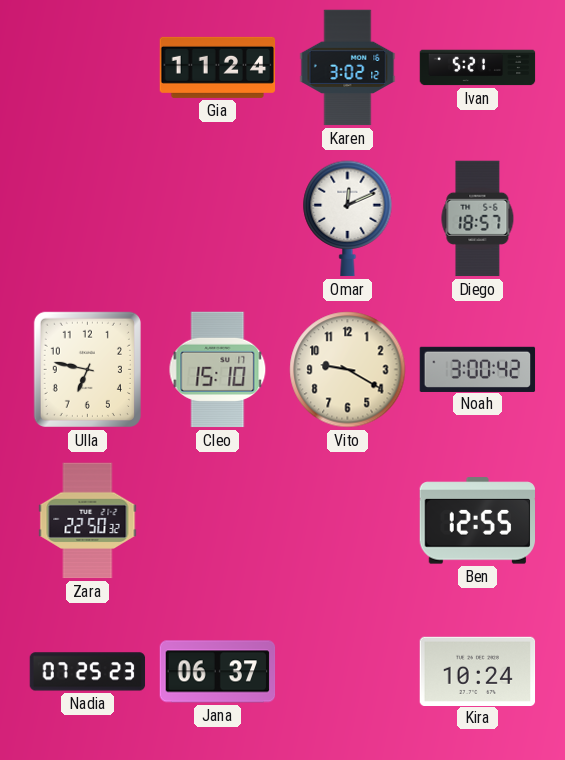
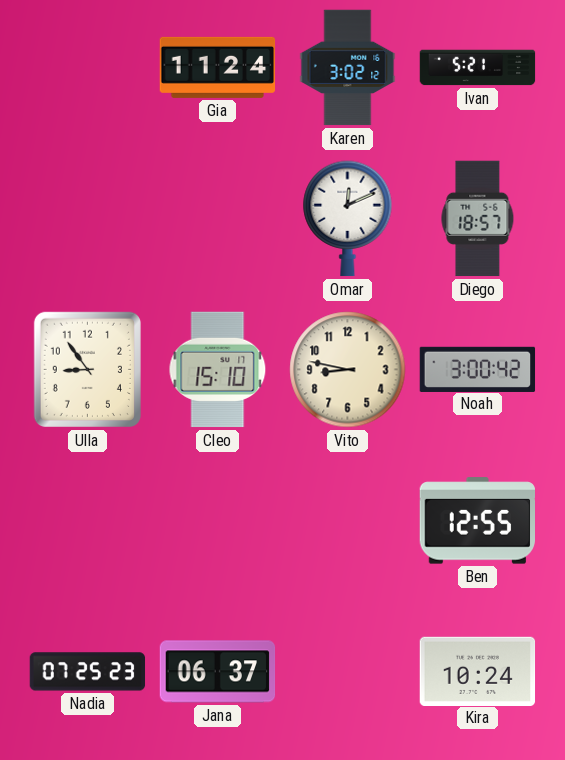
Ulla: 6:47 -> 8:54
Vito: 9:20 -> 8:47
Zara: 22:50 -> none
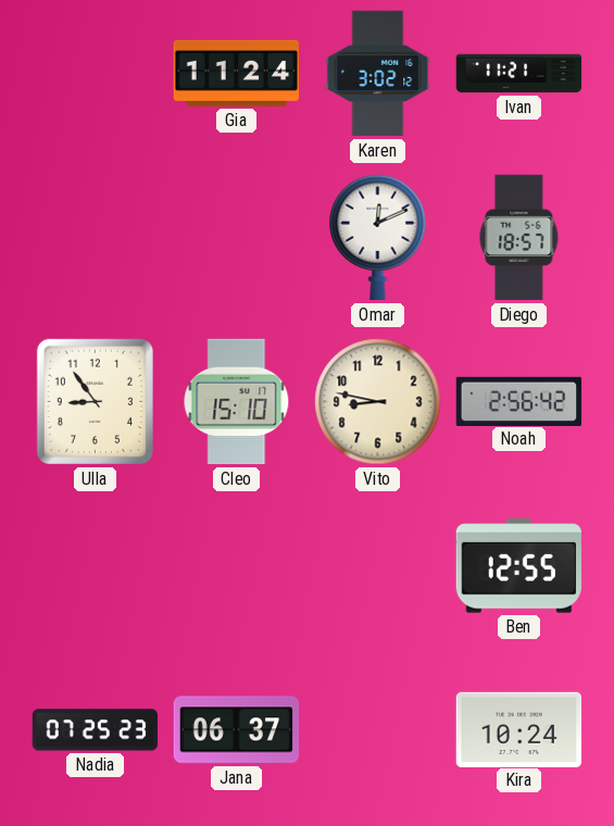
Ivan: 5:21 -> 11:21
Noah: 3:00 -> 2:56
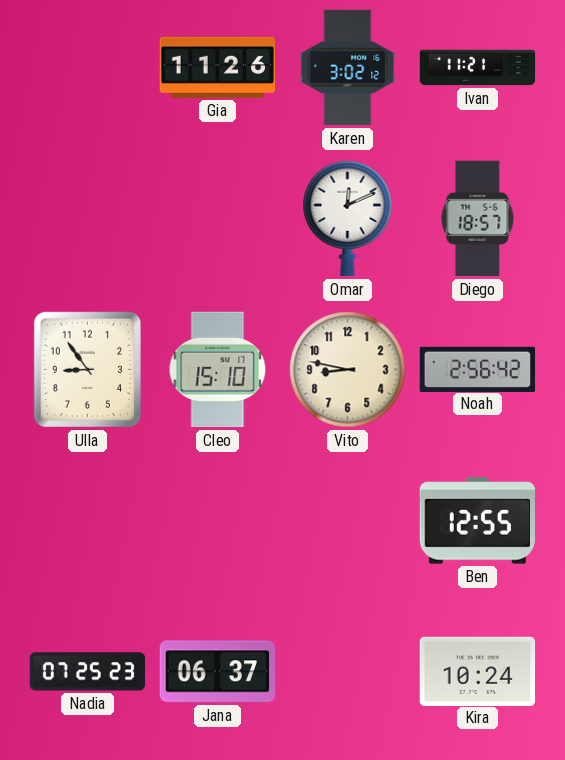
Gia: 11:24 -> 11:26
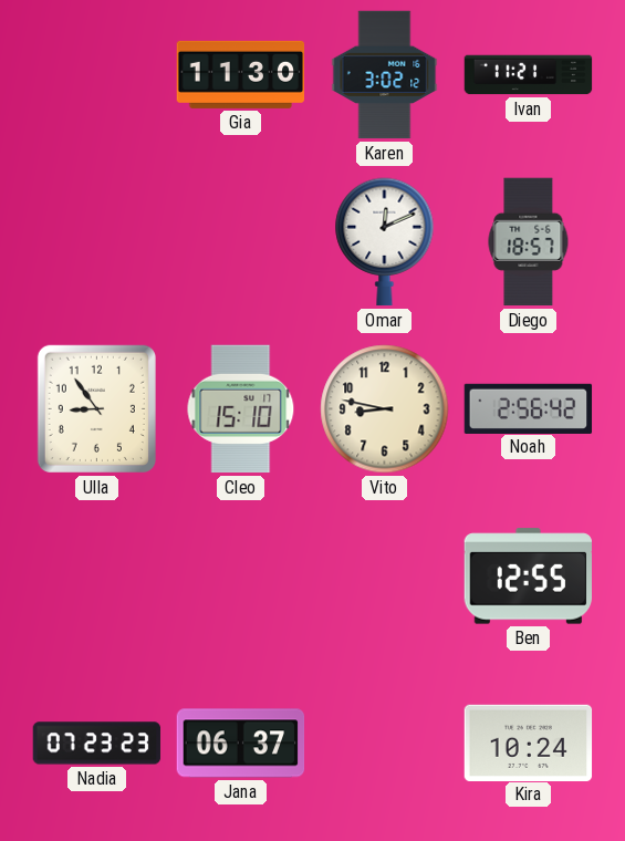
Gia: 11:26 -> 11:30
Nadia: 07:25 -> 07:23
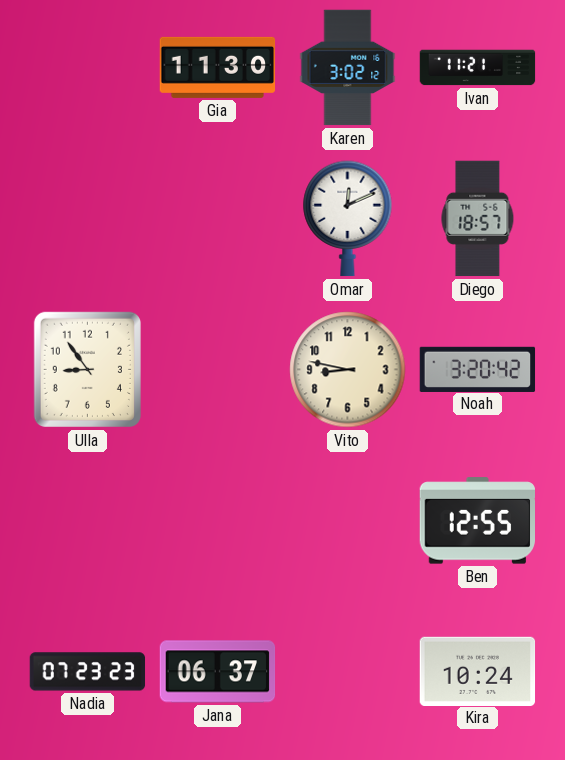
Cleo: 15:10 -> none
Noah: 2:56 -> 3:20
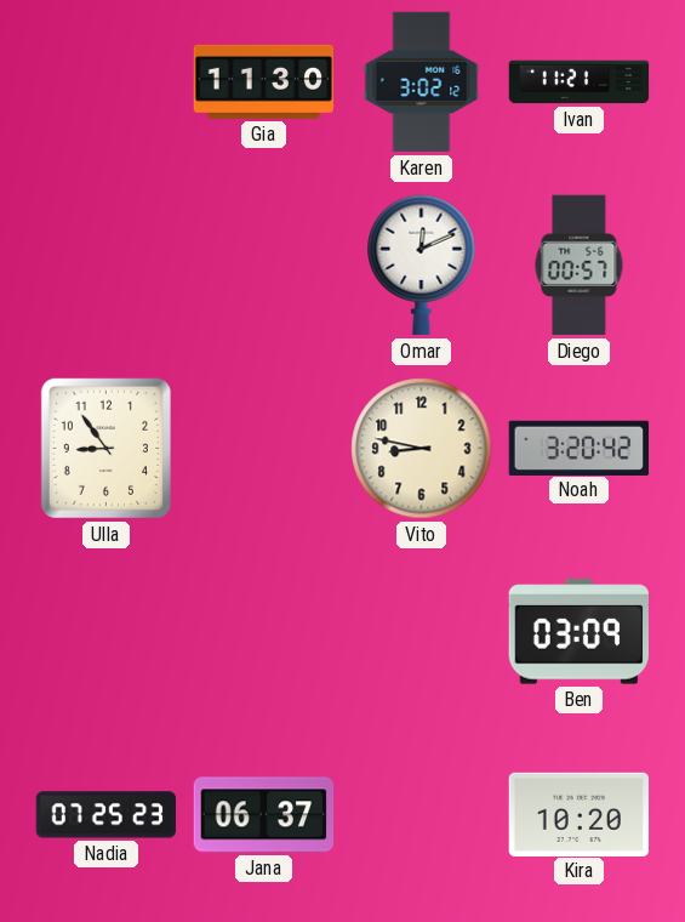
Diego: 18:57 -> 00:57
Ben: 12:55 -> 03:09
Nadia: 07:23 -> 07:25
Kira: 10:24 -> 10:20
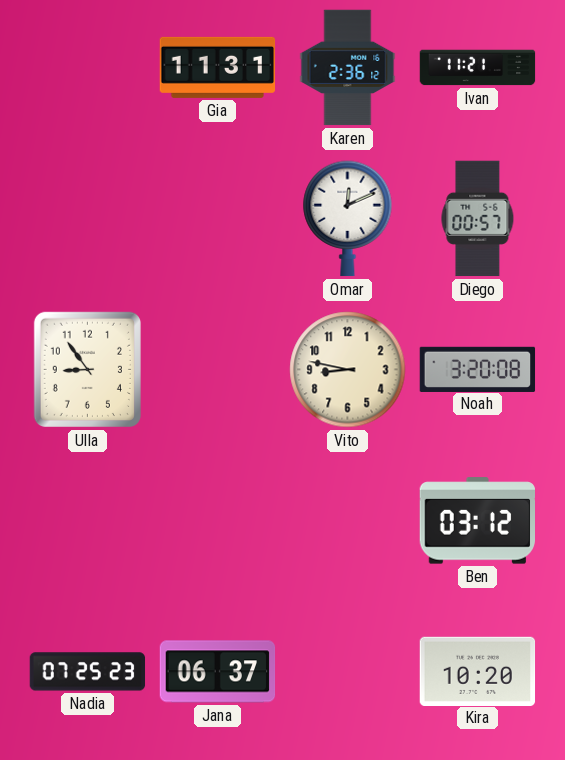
Gia: 11:30 -> 11:31
Karen: 3:02 -> 2:36
Noah: 3:20:42 -> 3:20:08
Ben: 03:09 -> 03:12
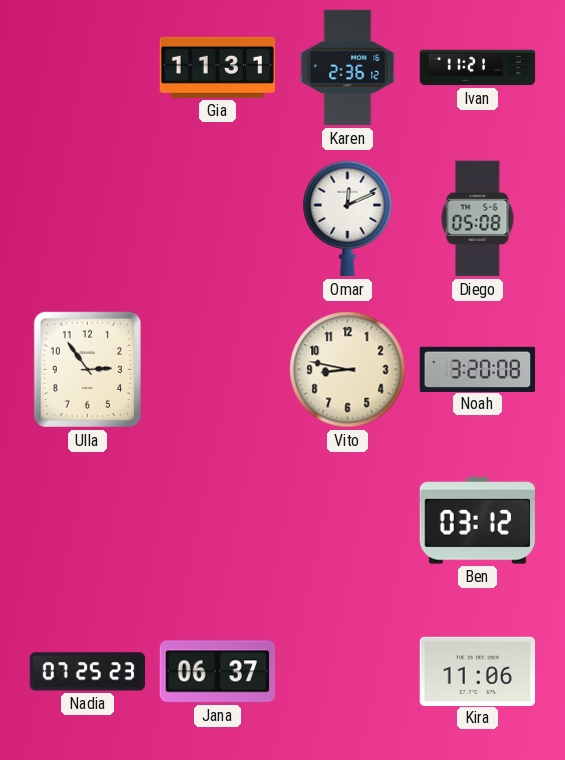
Diego: 00:57 -> 05:08
Ulla: 8:54 -> 2:54
Kira: 10:20 -> 11:06
